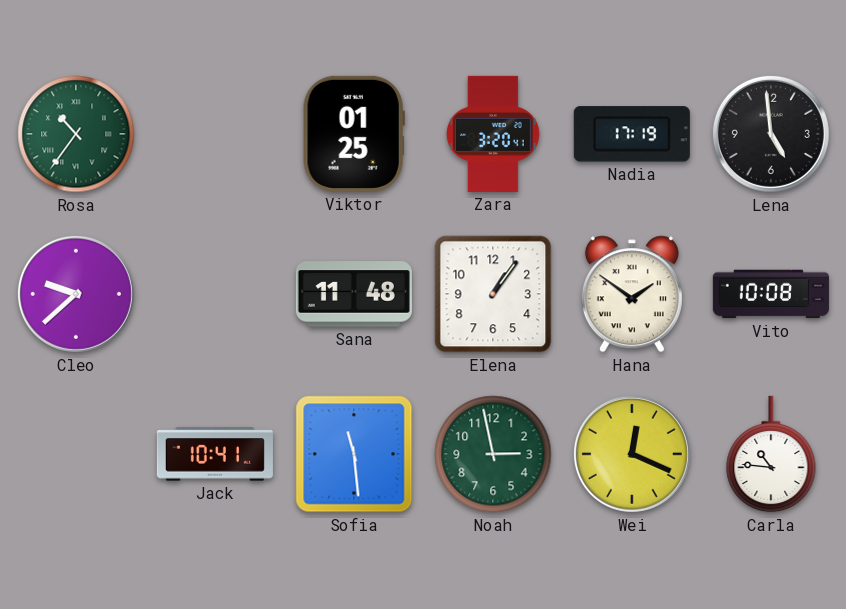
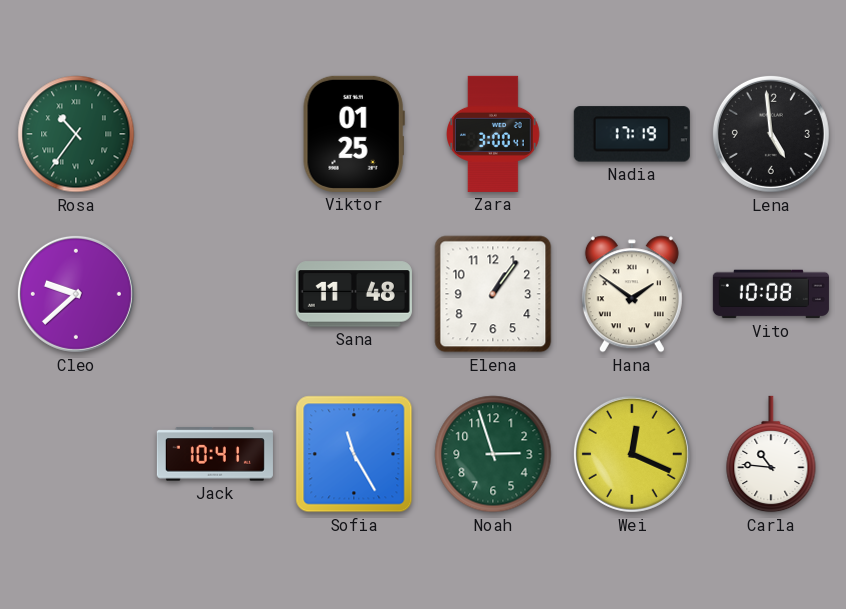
Zara: 3:20 -> 3:00
Sofia: 11:29 -> 11:25
Noah: 2:58 -> 2:57
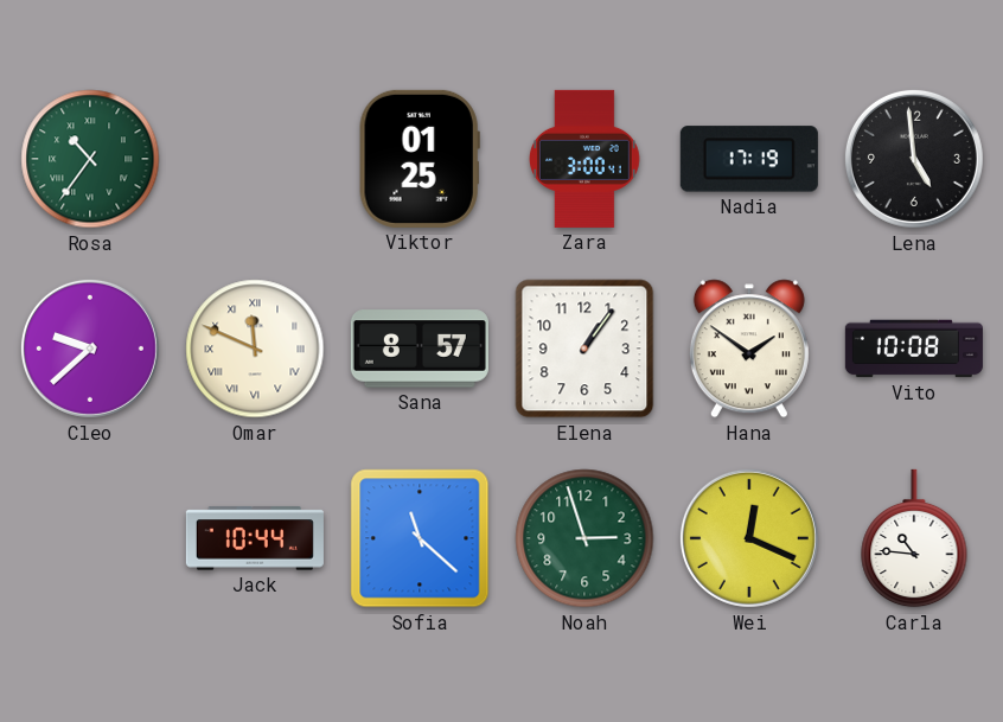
Omar: none -> 11:49
Sana: 11:48 -> 8:57
Jack: 10:41 -> 10:44
Sofia: 11:25 -> 11:22
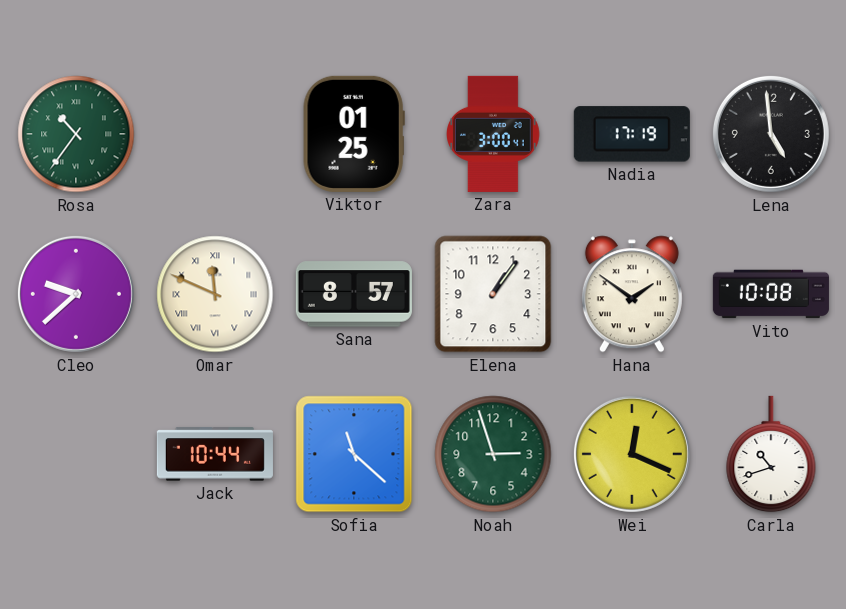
Carla: 10:46 -> 10:42
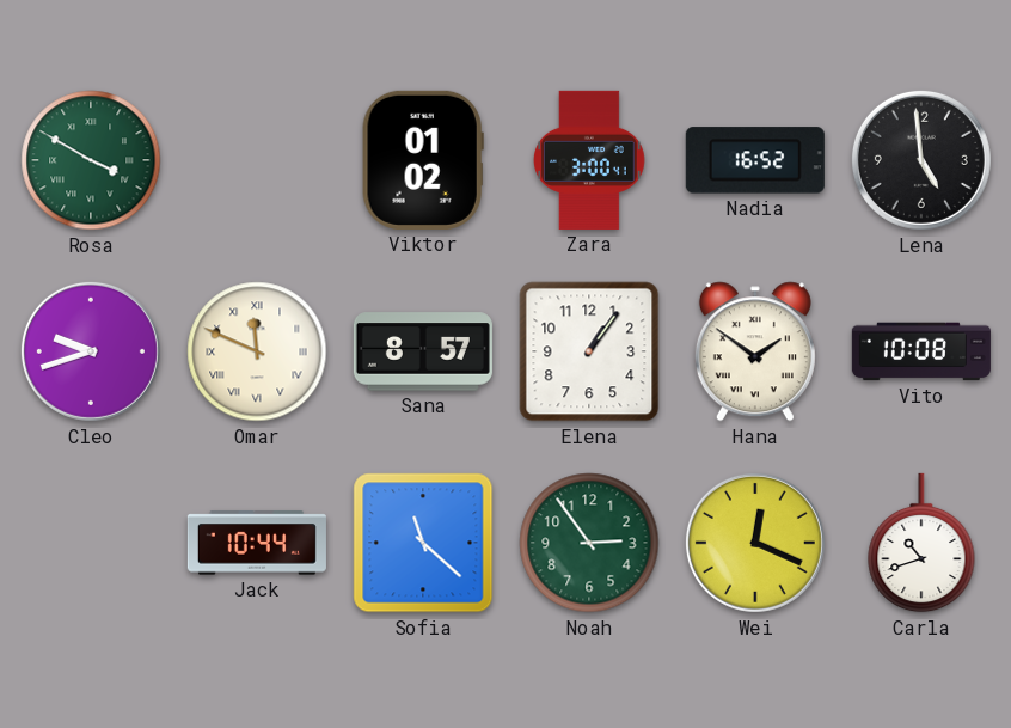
Rosa: 10:36 -> 3:50
Viktor: 01:25 -> 01:02
Nadia: 17:19 -> 16:52
Cleo: 9:38 -> 9:42
Noah: 2:57 -> 2:54
